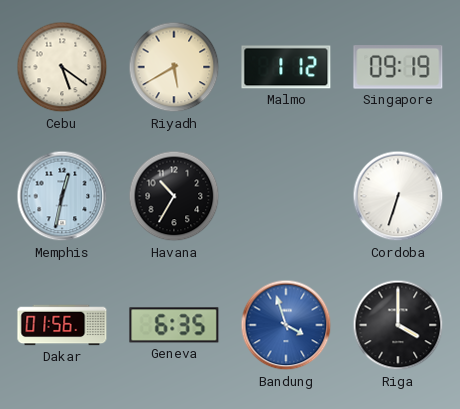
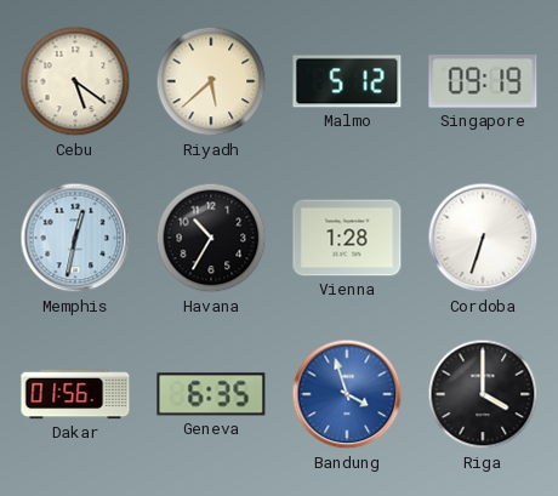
Riyadh: 5:40 -> 5:38
Malmo: 1:12 -> 5:12
Vienna: none -> 1:28
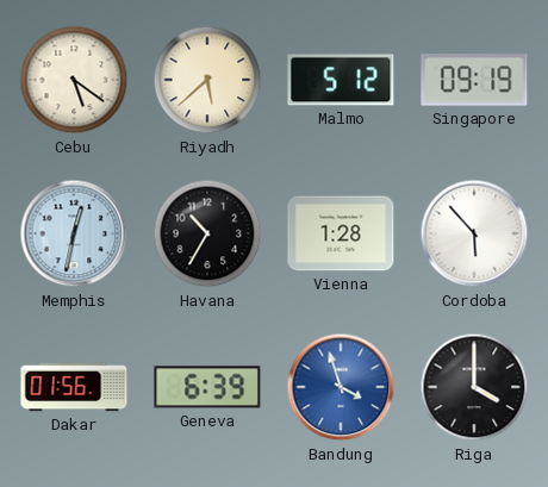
Cordoba: 6:33 -> 5:53
Geneva: 6:35 -> 6:39
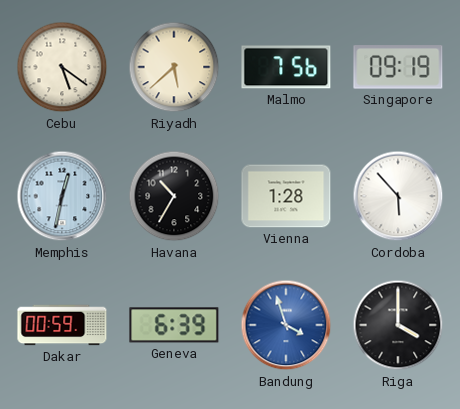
Malmo: 5:12 -> 7:56
Dakar: 01:56 -> 00:59
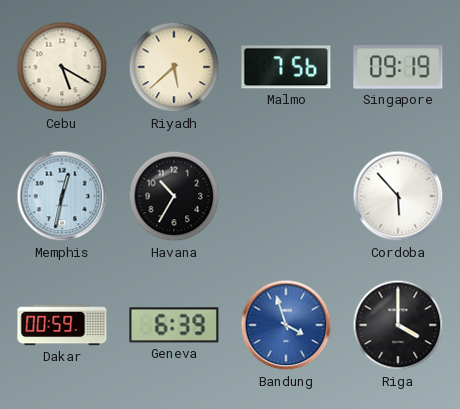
Cebu: 5:21 -> 5:20
Vienna: 1:28 -> none
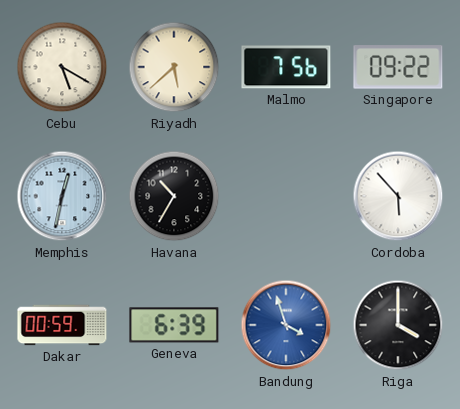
Singapore: 09:19 -> 09:22
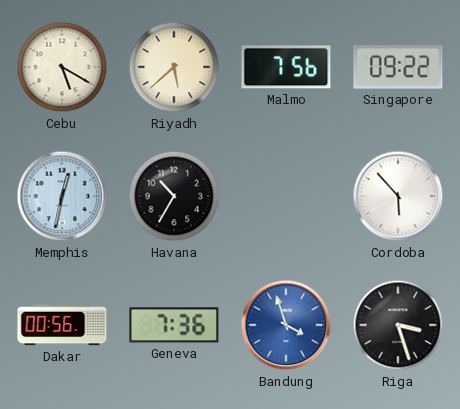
Dakar: 00:59 -> 00:56
Geneva: 6:39 -> 7:36
Riga: 4:00 -> 3:27
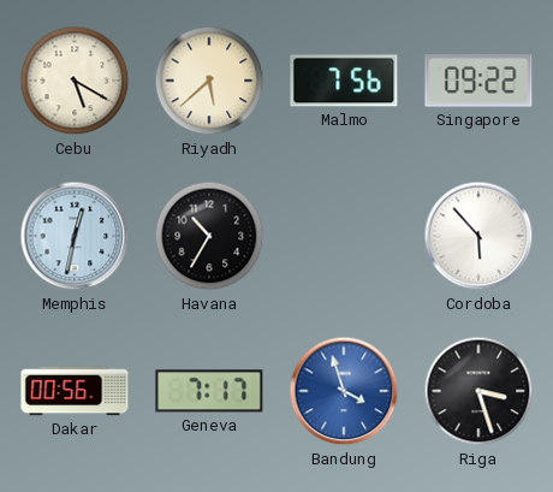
Geneva: 7:36 -> 7:17
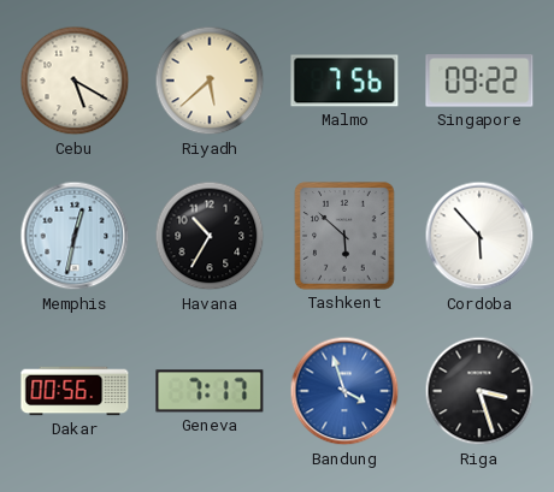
Tashkent: none -> 5:52
